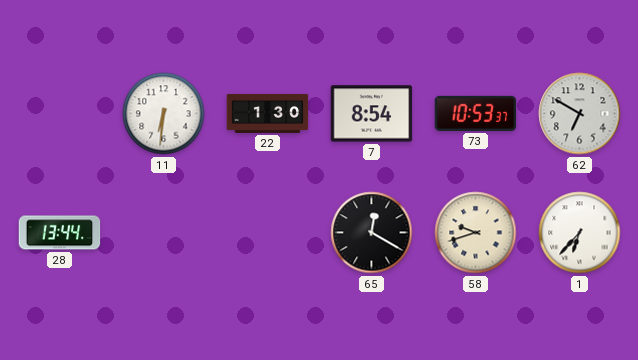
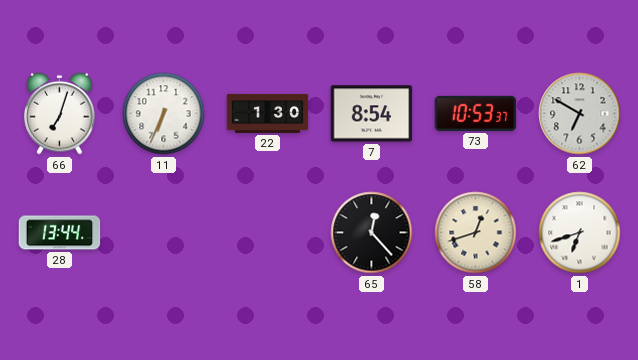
66: none -> 7:03
11: 6:31 -> 6:34
65: 12:20 -> 12:23
58: 9:42 -> 12:42
1: 6:37 -> 6:42
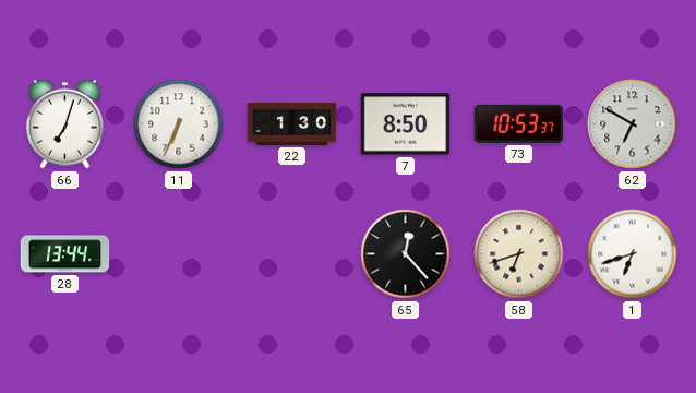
7: 8:54 -> 8:50
58: 12:42 -> 6:42
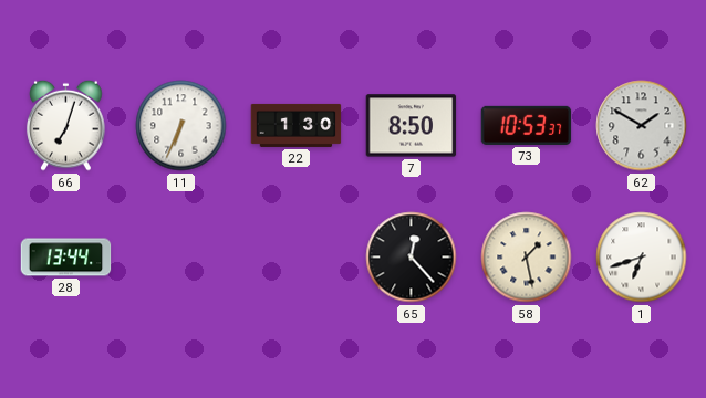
62: 6:50 -> 1:50
58: 6:42 -> 1:28
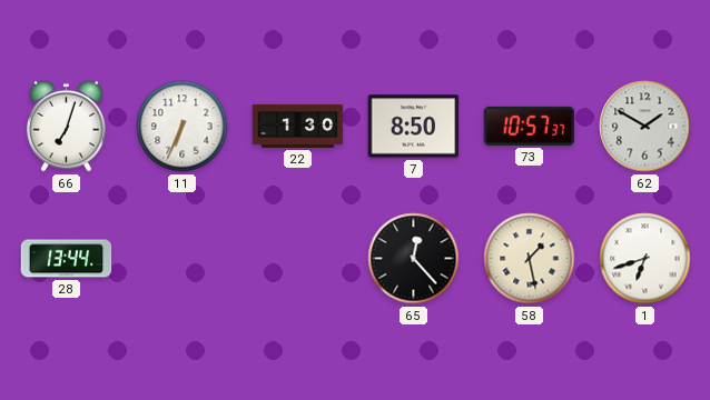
73: 10:53 -> 10:57
